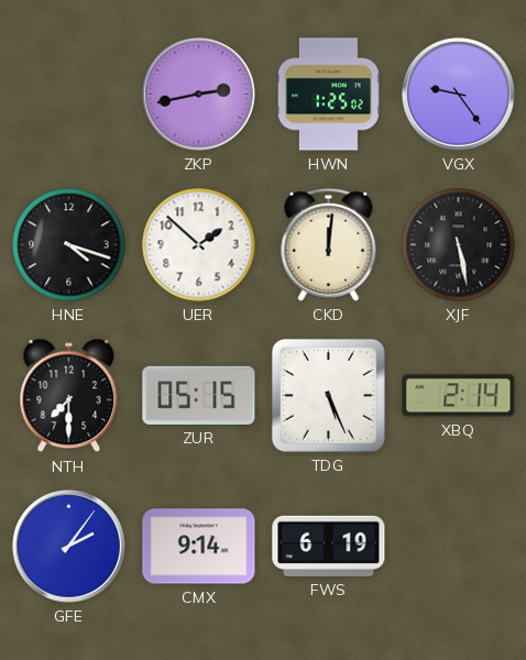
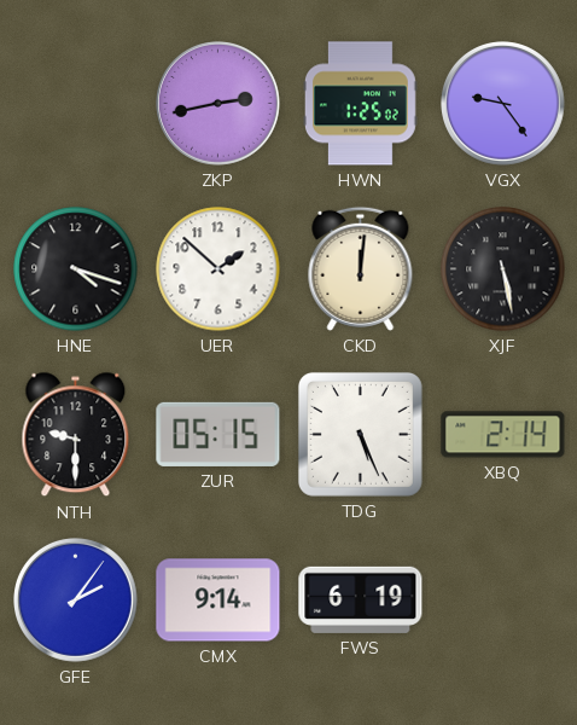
NTH: 7:30 -> 9:30
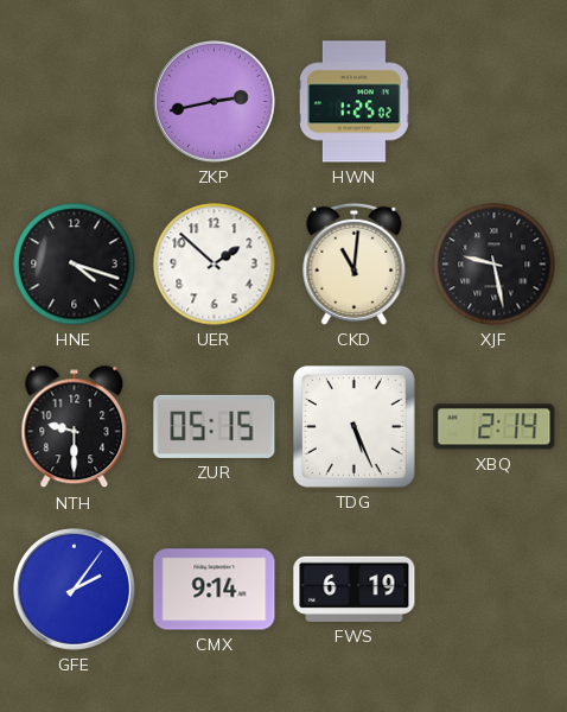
VGX: 9:24 -> none
CKD: 12:01 -> 11:01
XJF: 5:28 -> 9:28
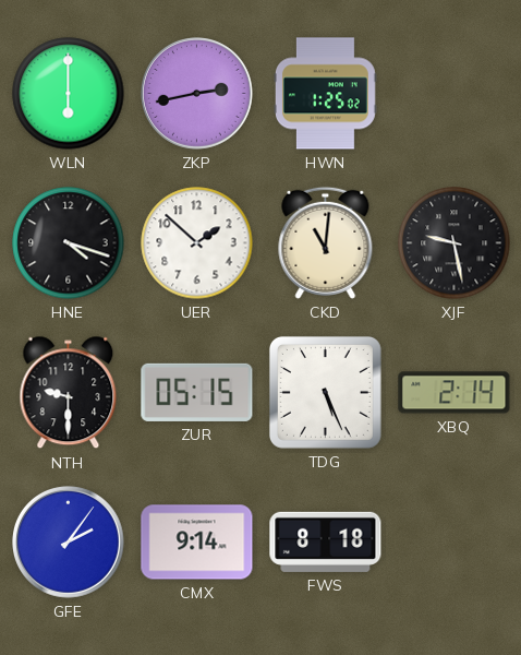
WLN: none -> 6:00
FWS: 6:19 -> 8:18
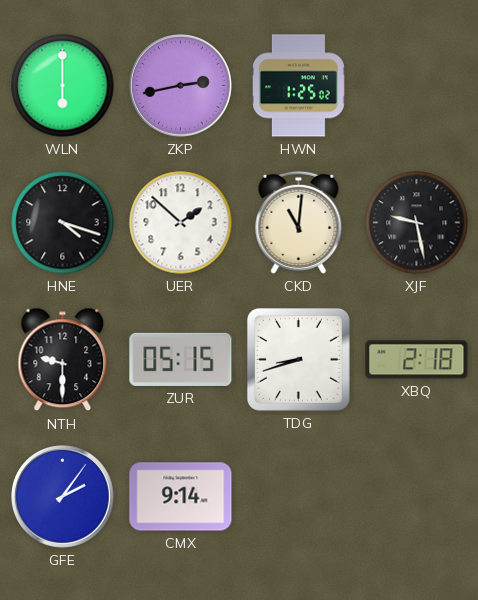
TDG: 5:26 -> 8:42
XBQ: 2:14 -> 2:18
FWS: 8:18 -> none
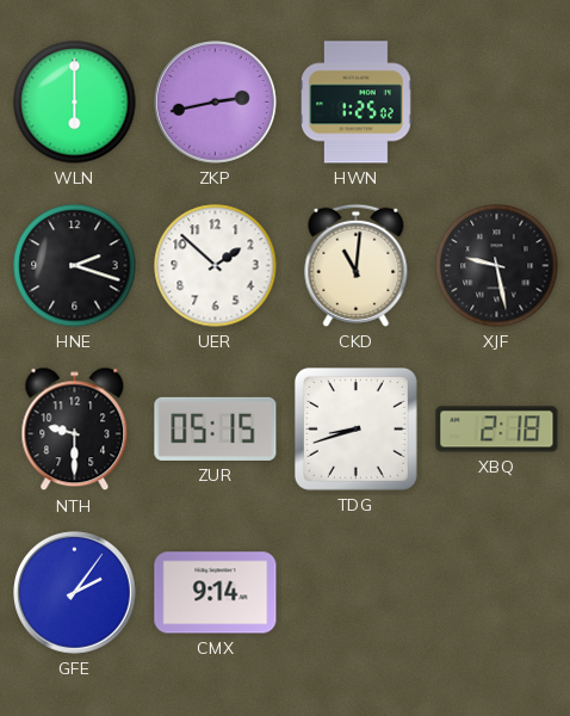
HNE: 4:18 -> 2:18
